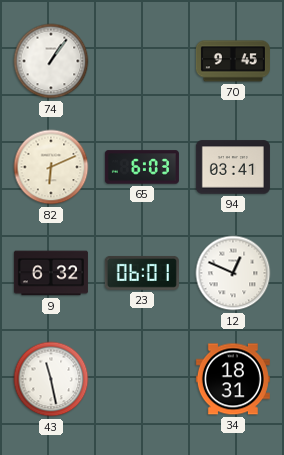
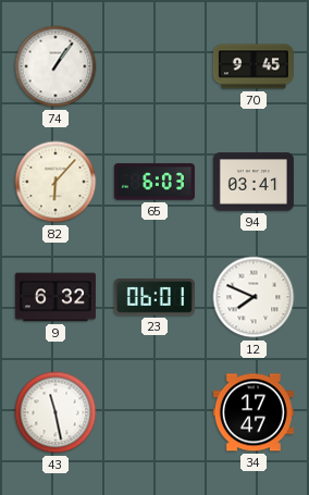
82: 6:11 -> 6:07
12: 12:49 -> 7:49
34: 18:31 -> 17:47
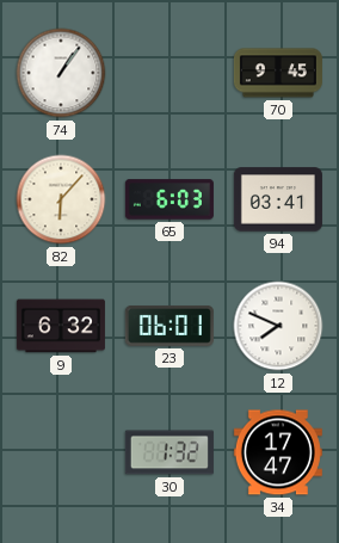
43: 11:28 -> none
30: none -> 1:32
